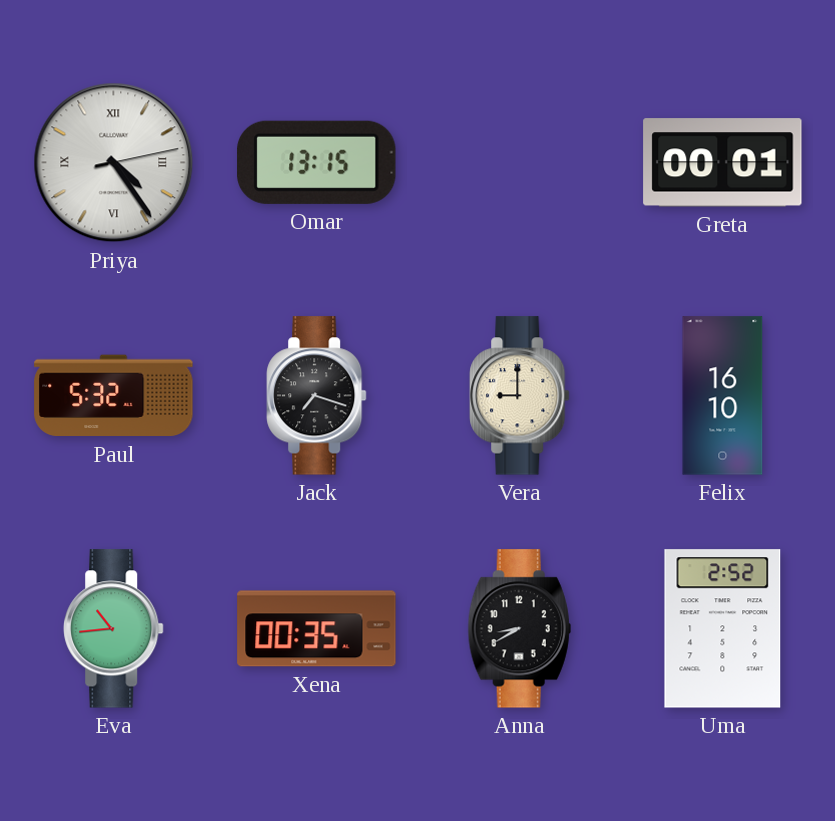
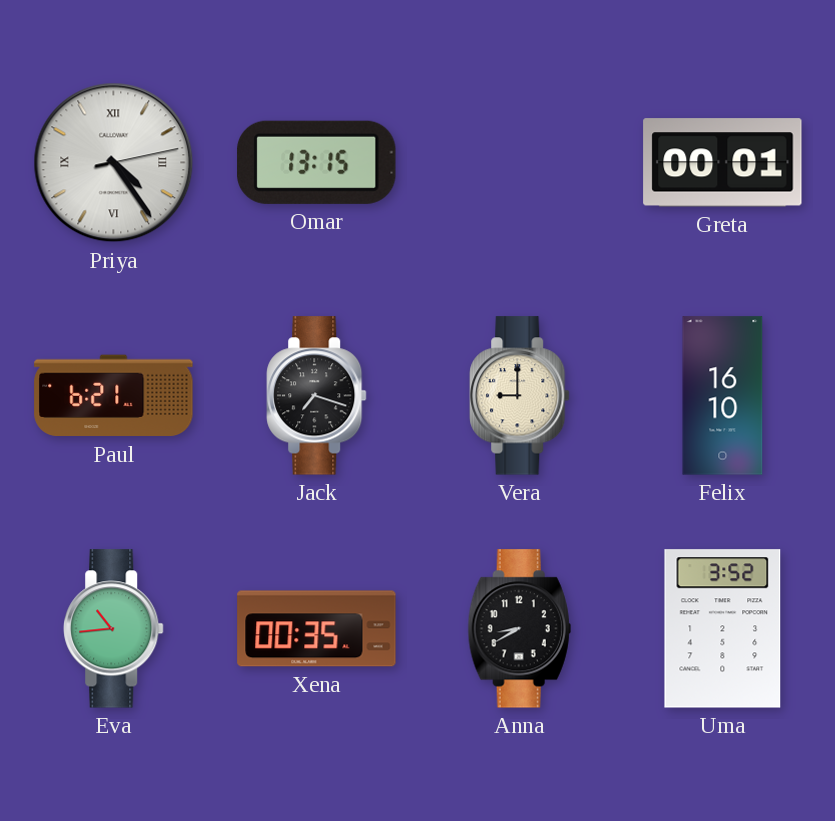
Paul: 5:32 -> 6:21
Uma: 2:52 -> 3:52
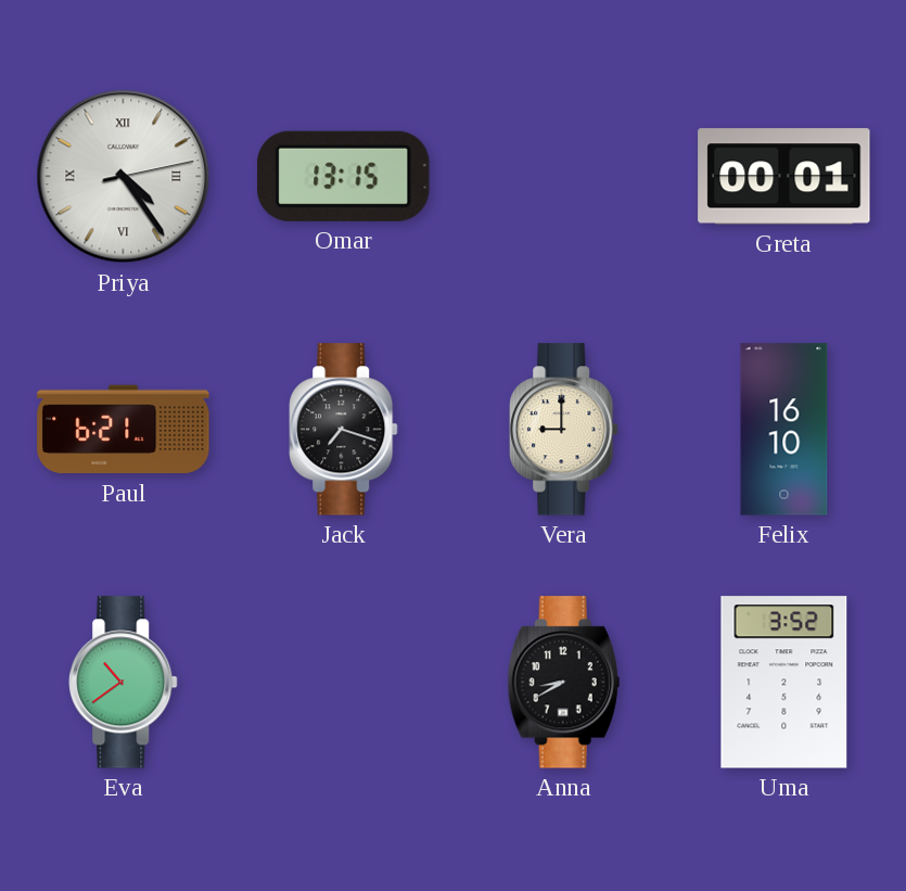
Eva: 10:44 -> 10:39
Xena: 00:35 -> none
